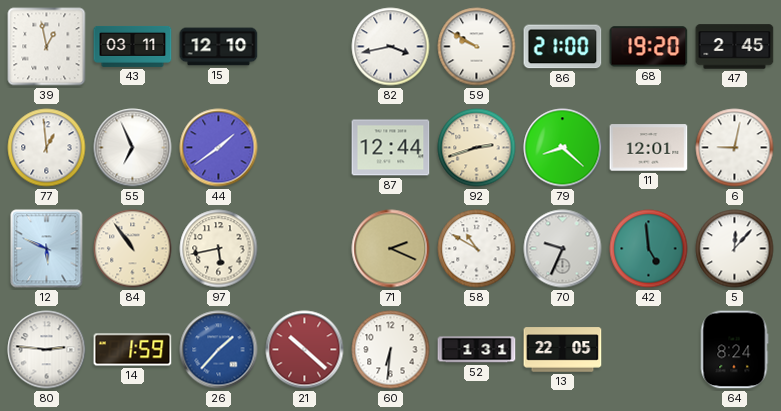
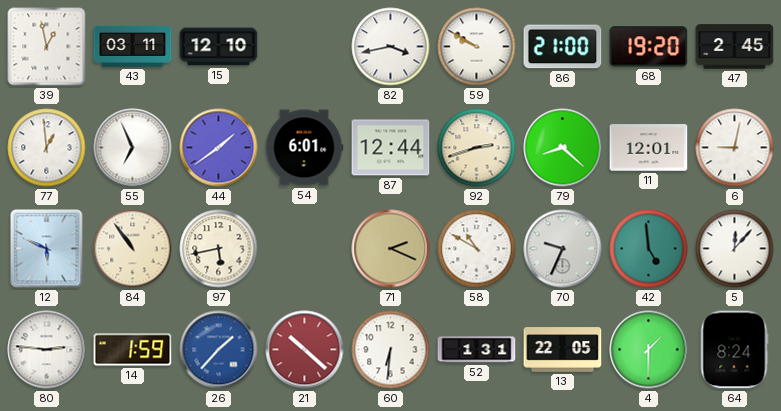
54: none -> 6:01
4: none -> 1:30
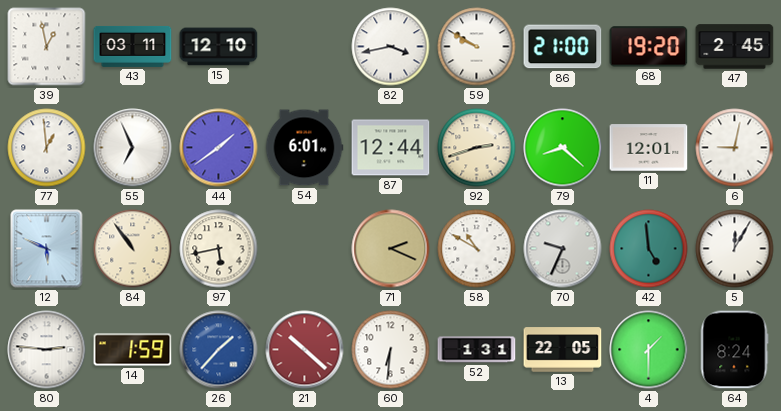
5: 12:07 -> 12:05
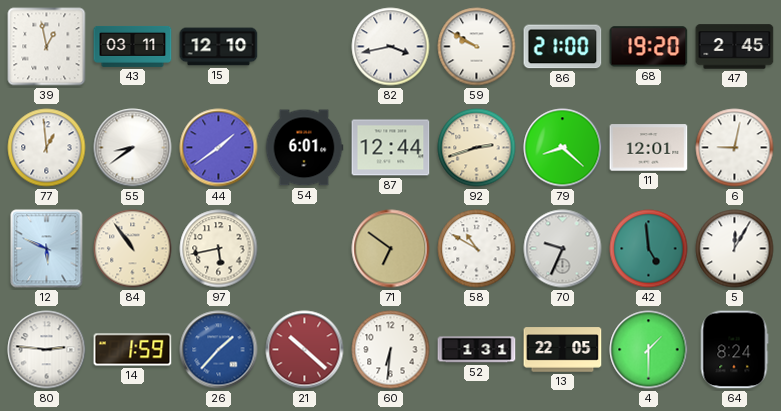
55: 6:56 -> 8:39
71: 2:19 -> 6:51
